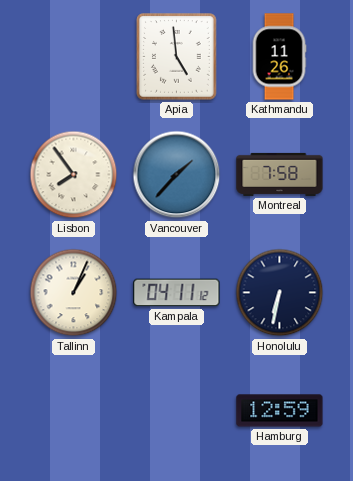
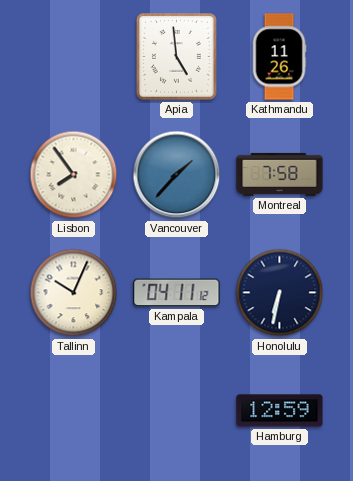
Tallinn: 1:04 -> 10:04
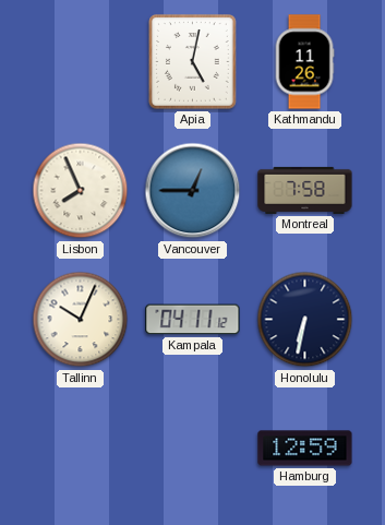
Apia: 4:59 -> 5:02
Lisbon: 7:54 -> 7:56
Vancouver: 1:37 -> 12:45
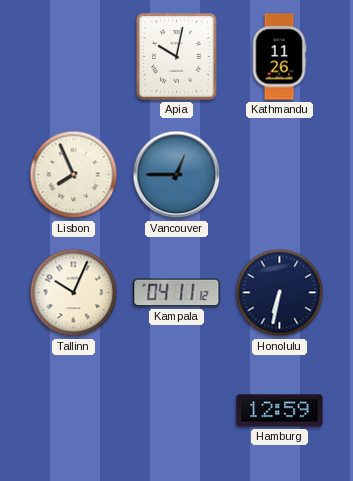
Apia: 5:02 -> 10:02
Montreal: 7:58 -> none
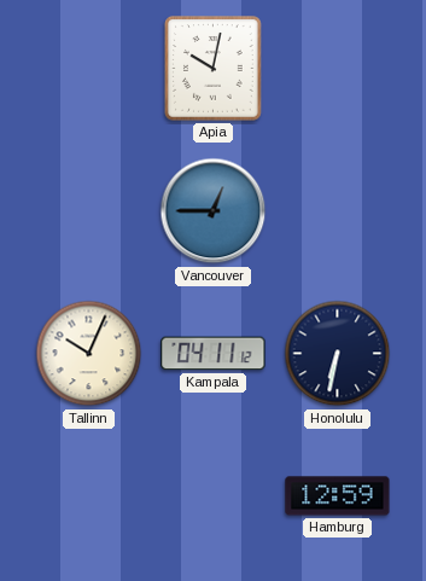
Kathmandu: 11:26 -> none
Lisbon: 7:56 -> none
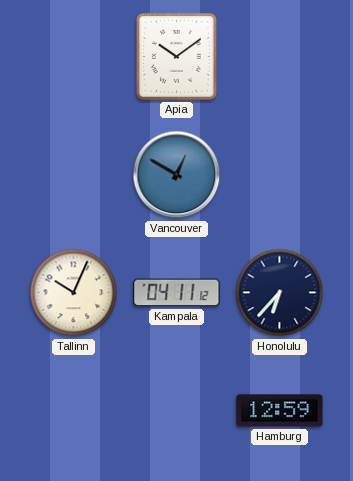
Apia: 10:02 -> 10:09
Vancouver: 12:45 -> 12:50
Honolulu: 6:32 -> 6:37
